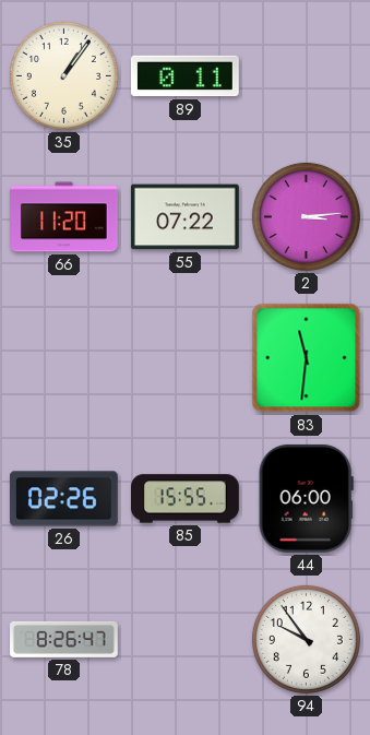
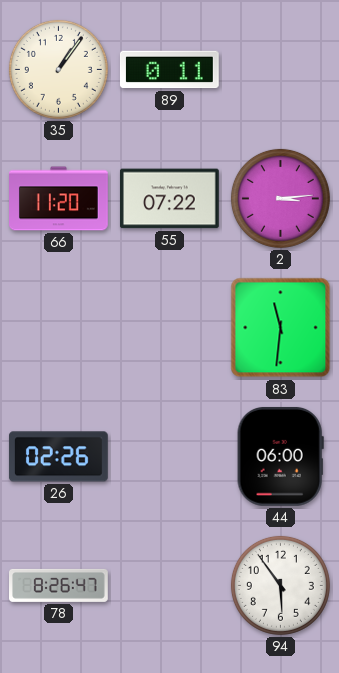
85: 15:55 -> none
94: 9:54 -> 5:54
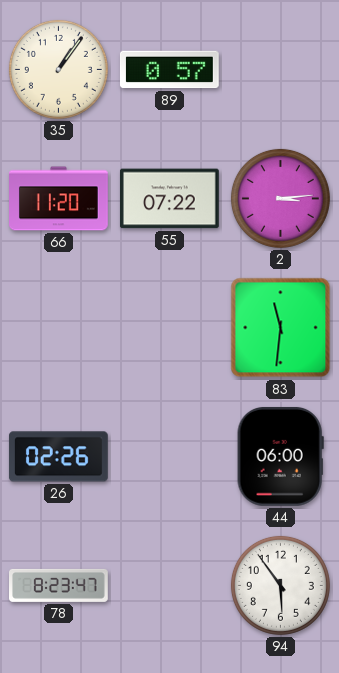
89: 0:11 -> 0:57
78: 8:26 -> 8:23
